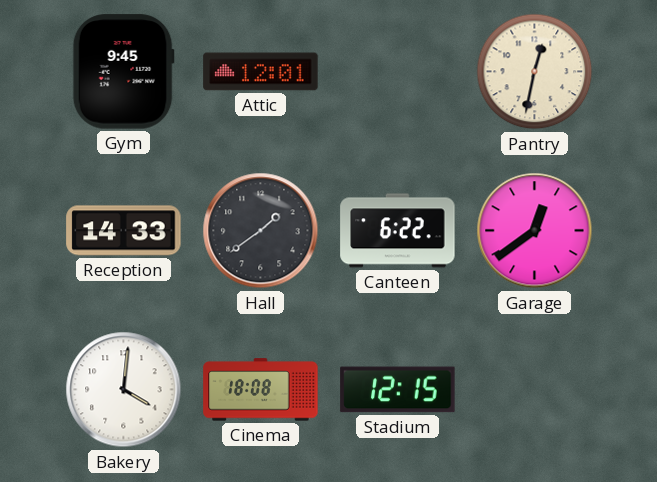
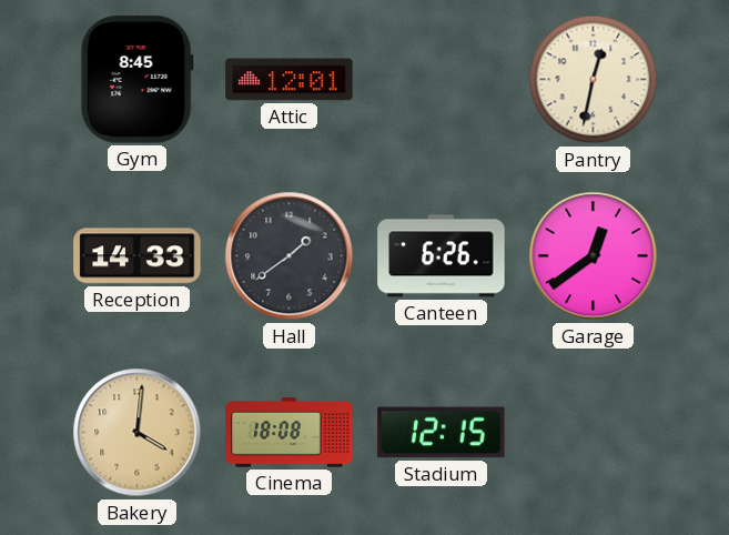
Gym: 9:45 -> 8:45
Canteen: 6:22 -> 6:26
Bakery dial: white -> champagne
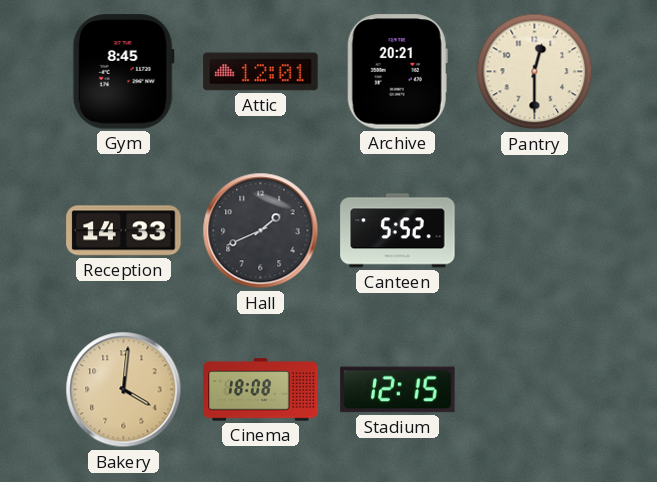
Archive: none -> 20:21
Pantry: 12:32 -> 12:30
Hall: 1:39 -> 1:41
Canteen: 6:26 -> 5:52
Garage: 12:39 -> none
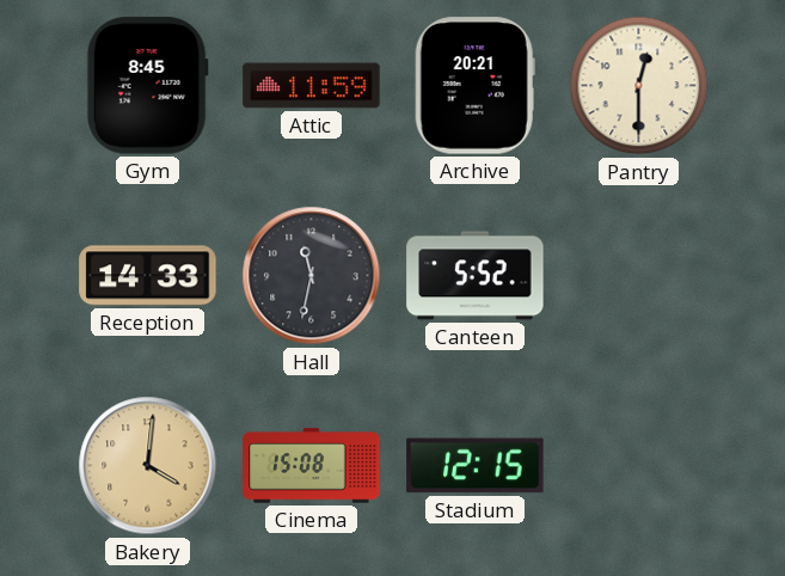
Attic: 12:01 -> 11:59
Hall: 1:41 -> 11:32
Cinema: 18:08 -> 15:08
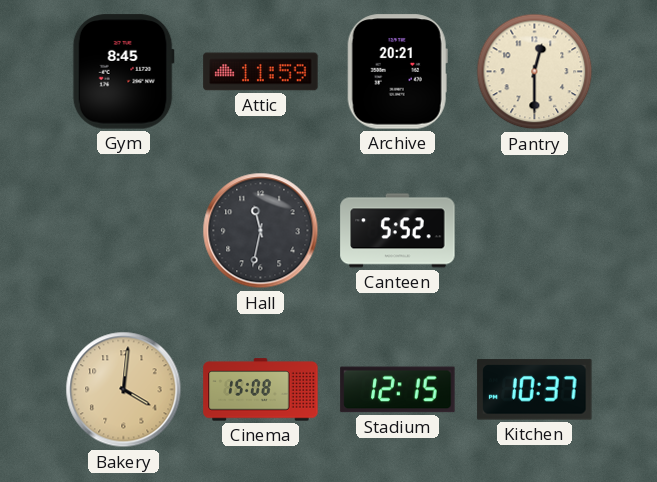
Reception: 14:33 -> none
Kitchen: none -> 10:37
